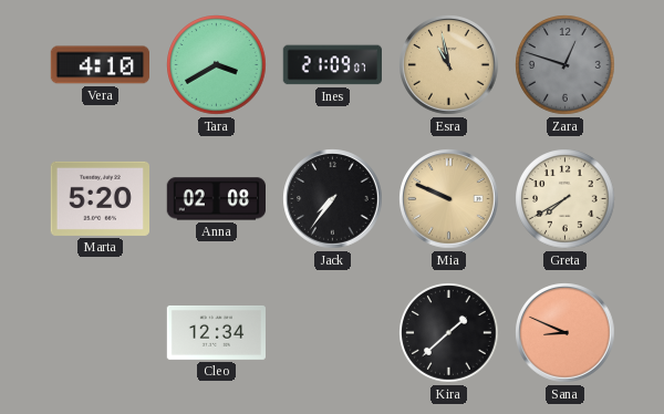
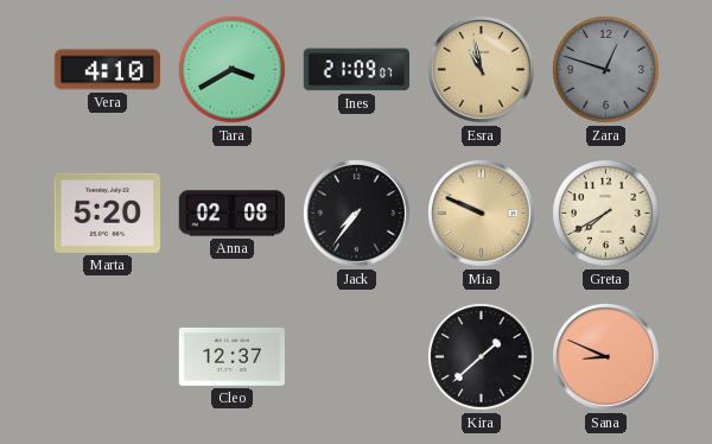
Cleo: 12:34 -> 12:37
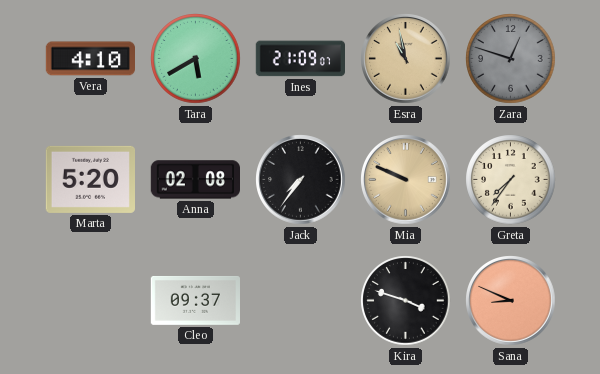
Tara: 3:40 -> 5:40
Greta: 7:40 -> 7:36
Cleo: 12:37 -> 09:37
Kira: 1:38 -> 3:48
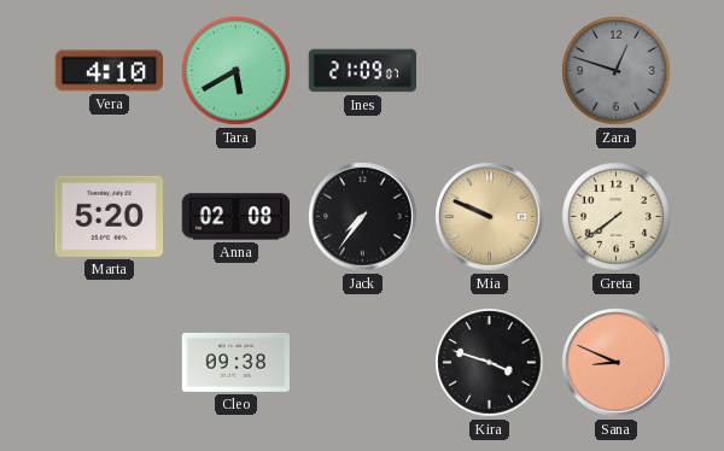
Esra: 10:58 -> none
Greta: 7:36 -> 7:39
Cleo: 09:37 -> 09:38
